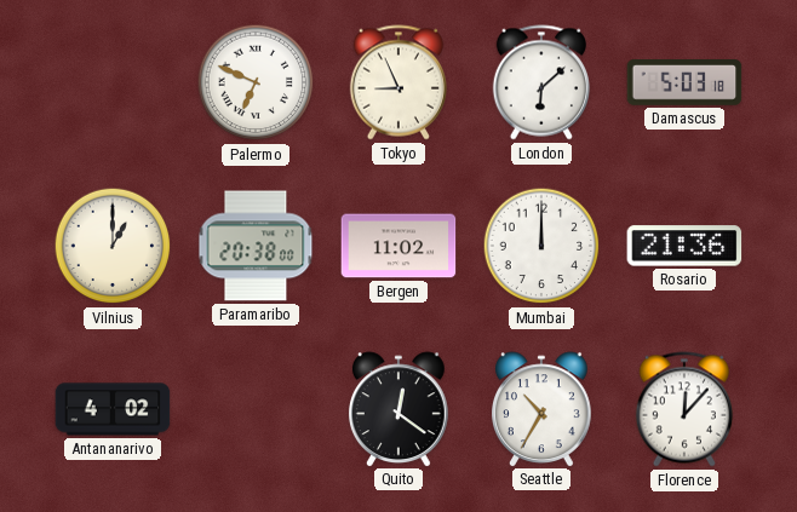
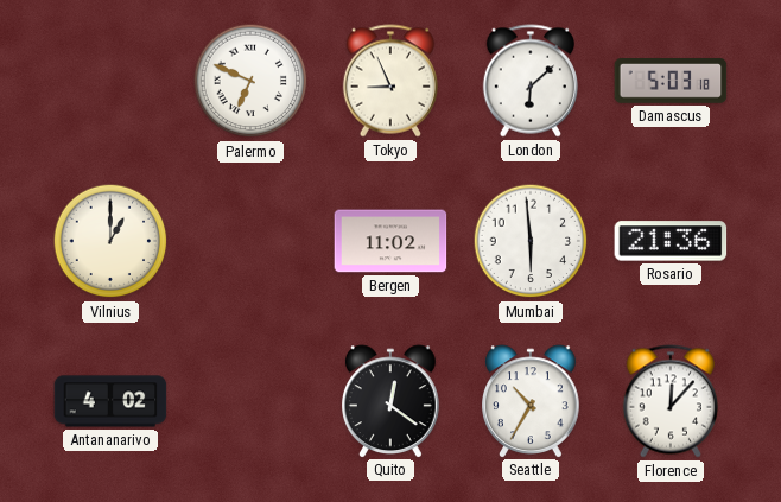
Paramaribo: 20:38 -> none
Mumbai: 12:00 -> 5:59
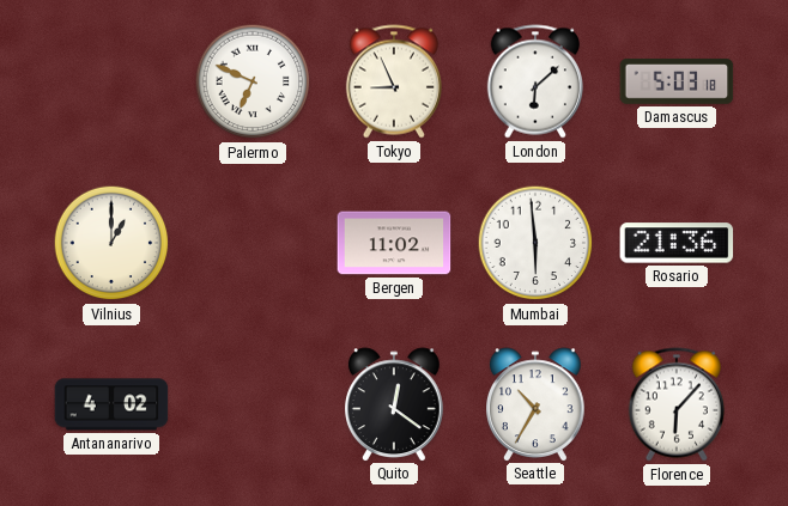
Florence: 12:07 -> 6:07
